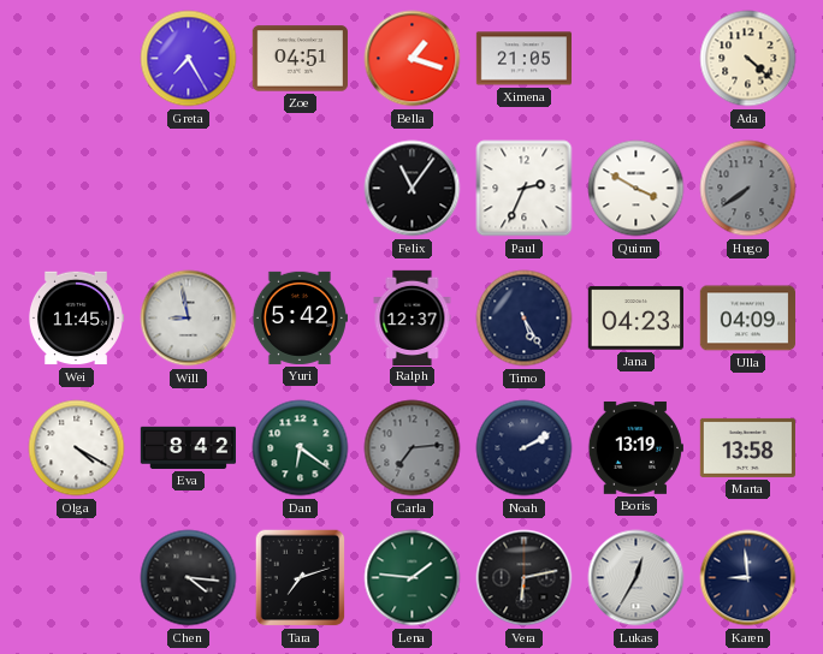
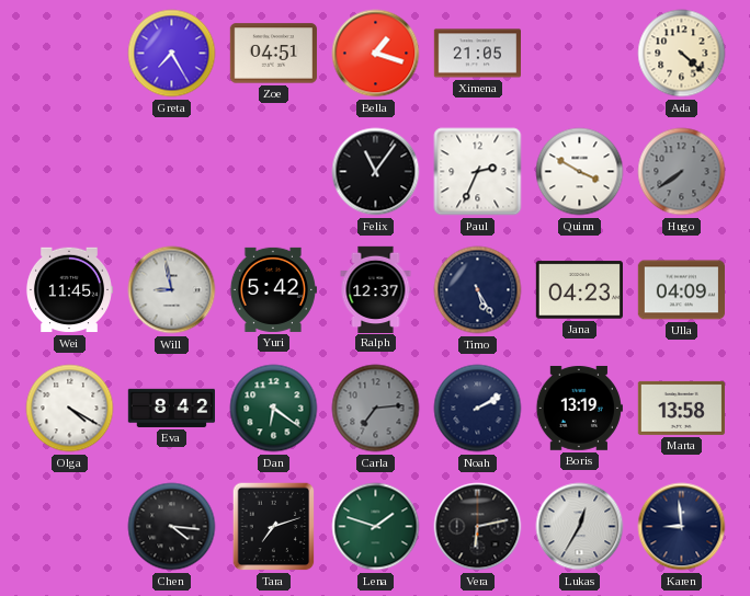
Lena: 1:46 -> 1:48
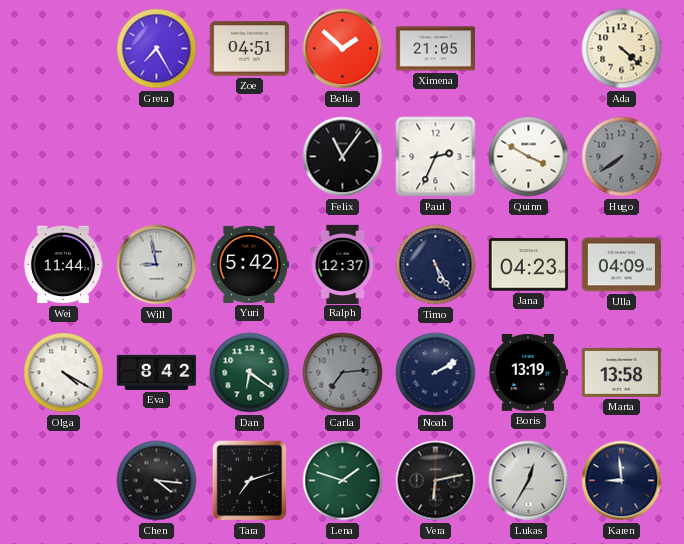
Bella: 1:18 -> 1:52
Wei: 11:45 -> 11:44
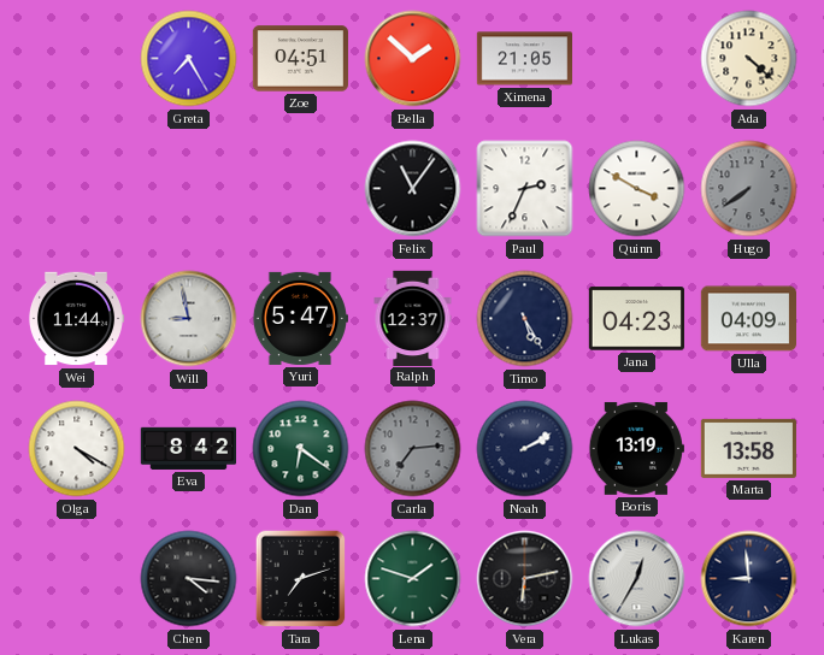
Yuri: 5:42 -> 5:47
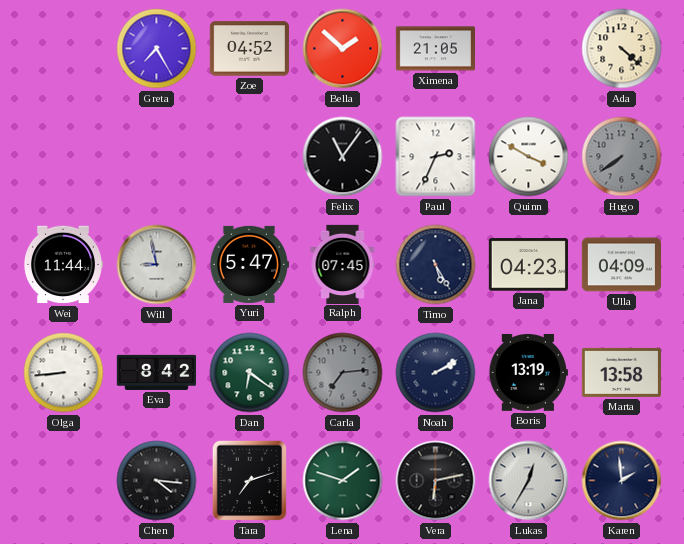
Zoe: 04:51 -> 04:52
Ralph: 12:37 -> 07:45
Olga: 4:20 -> 8:44
Karen: 8:59 -> 1:59
